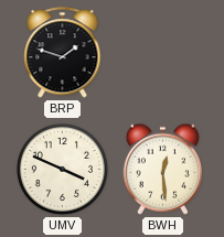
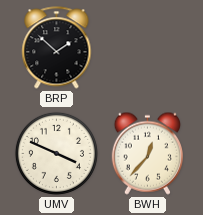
BRP: 1:48 -> 1:52
BWH: 12:29 -> 12:37
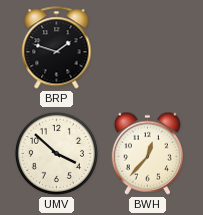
BRP: 1:52 -> 1:48
UMV: 3:49 -> 3:52
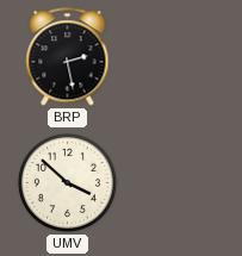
BRP: 1:48 -> 2:28
BWH: 12:37 -> none
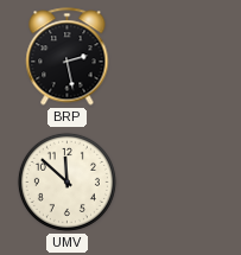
UMV: 3:52 -> 11:52
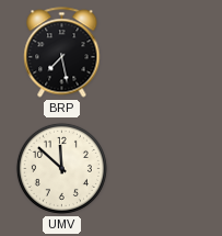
BRP: 2:28 -> 7:28
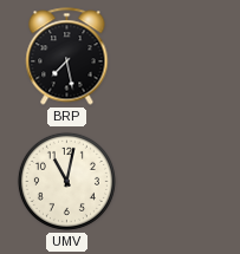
UMV: 11:52 -> 11:02
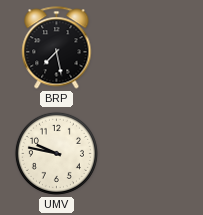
UMV: 11:02 -> 9:47
